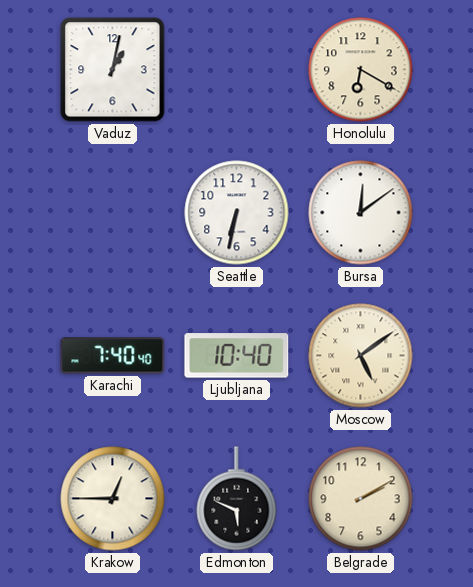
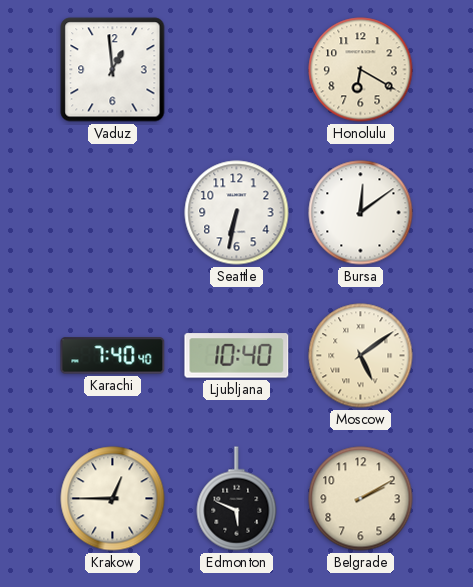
Vaduz: 1:02 -> 12:59
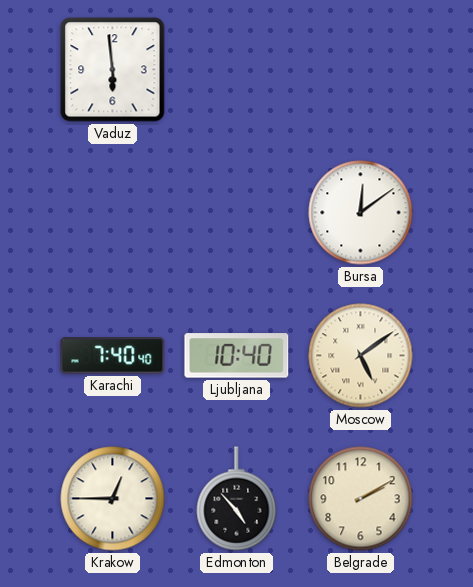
Vaduz: 12:59 -> 5:59
Honolulu: 6:20 -> none
Seattle: 6:32 -> none
Edmonton: 5:49 -> 4:53
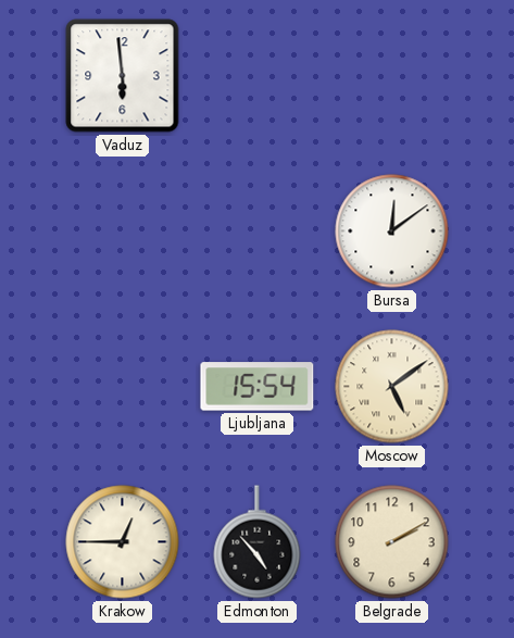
Karachi: 7:40 -> none
Ljubljana: 10:40 -> 15:54
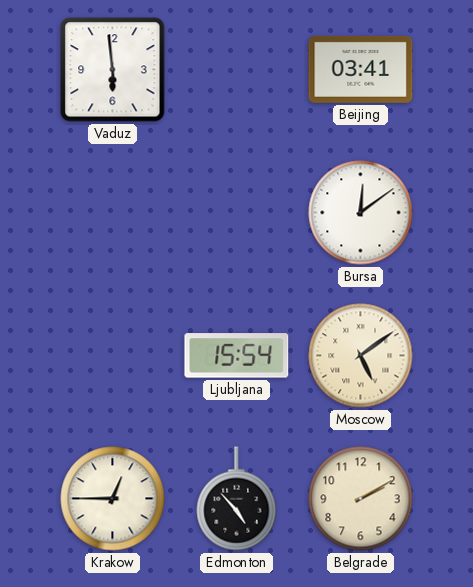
Beijing: none -> 03:41
